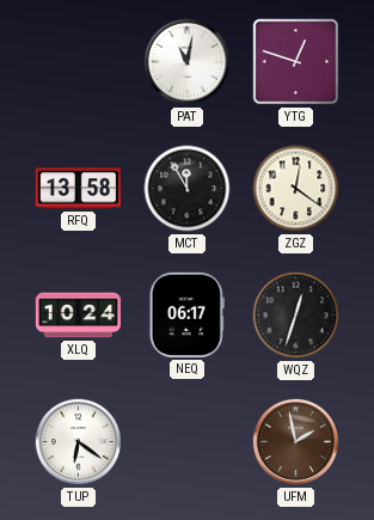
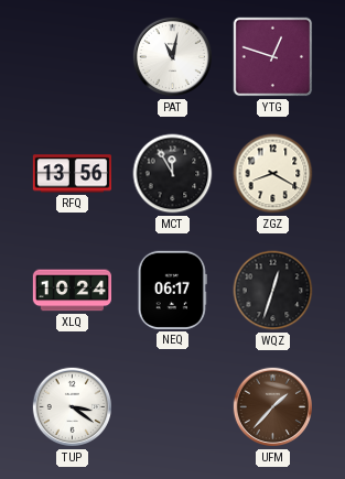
RFQ: 13:58 -> 13:56
ZGZ: 12:21 -> 8:20
TUP: 6:21 -> 3:21
UFM: 1:58 -> 1:37
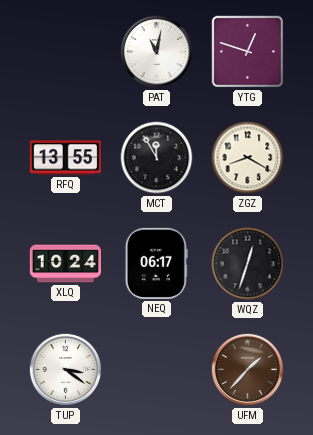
RFQ: 13:56 -> 13:55
